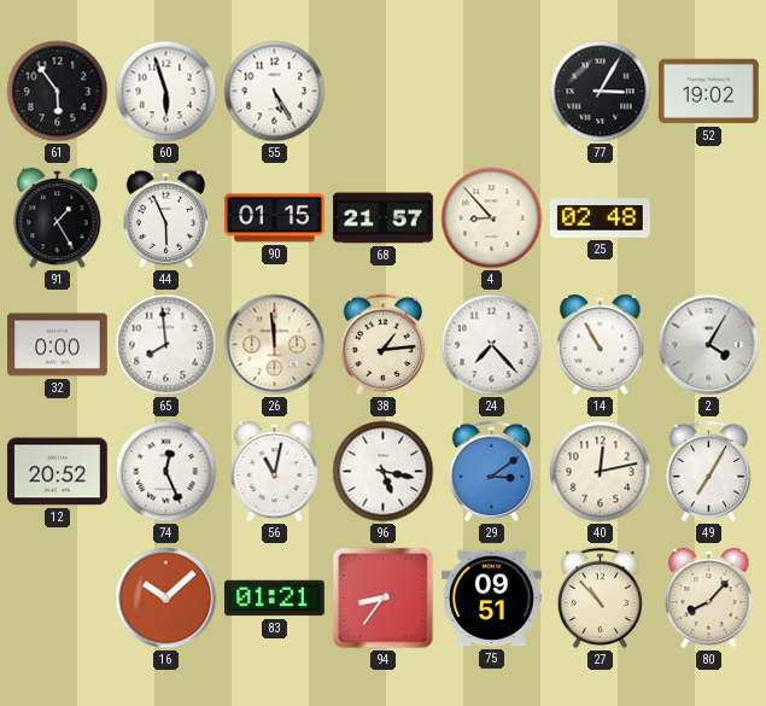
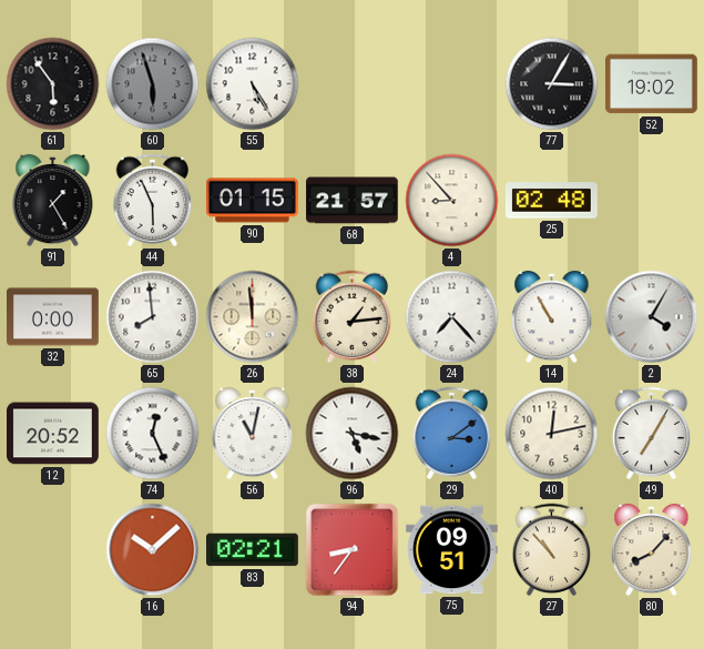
60 dial: white -> grey
83: 01:21 -> 02:21
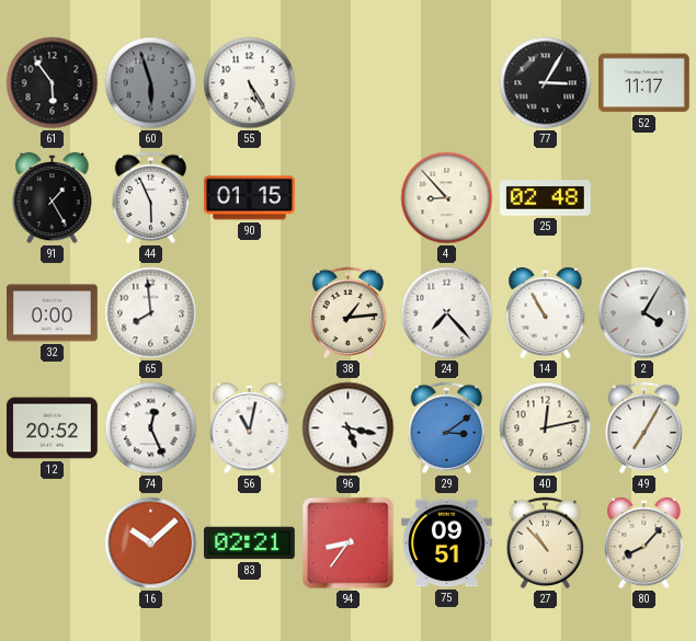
52: 19:02 -> 11:17
68: 21:57 -> none
26: 11:59 -> none
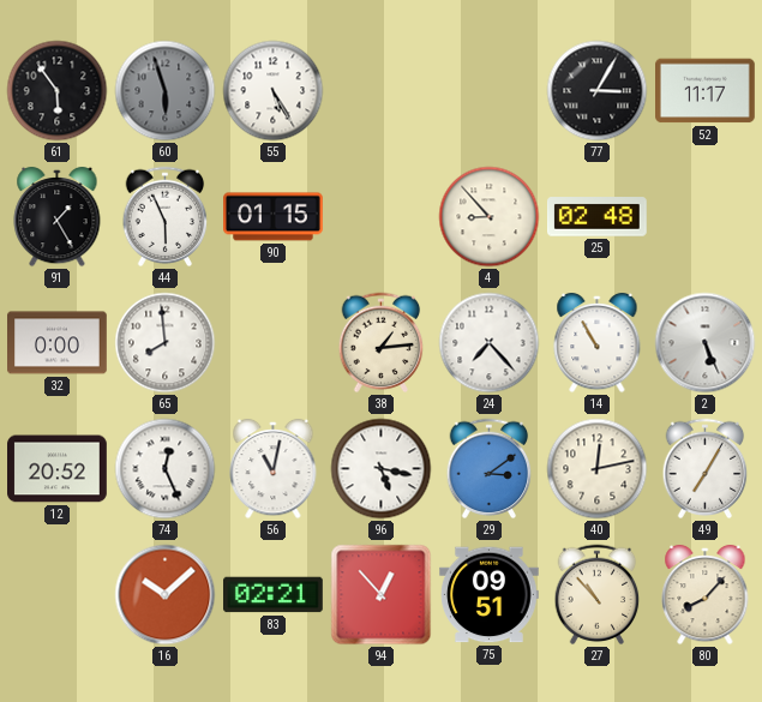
2: 4:05 -> 5:26
94: 8:36 -> 12:53
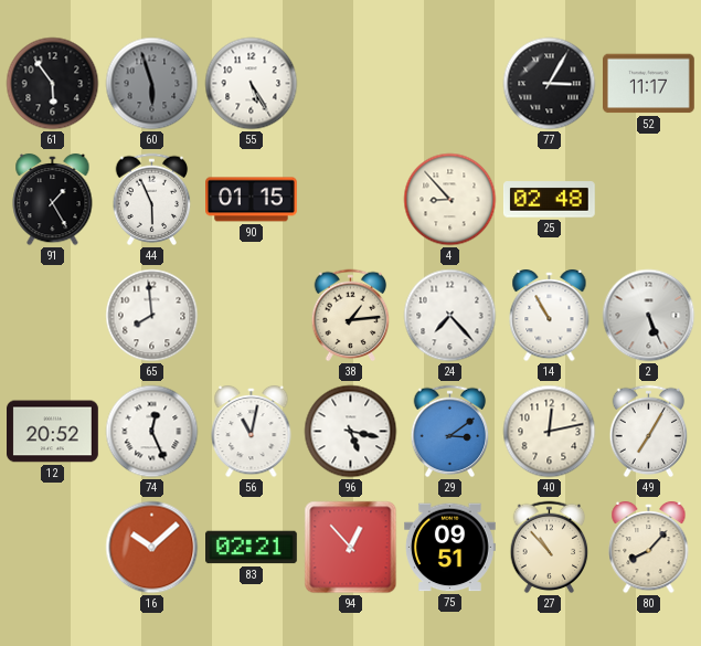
32: 0:00 -> none
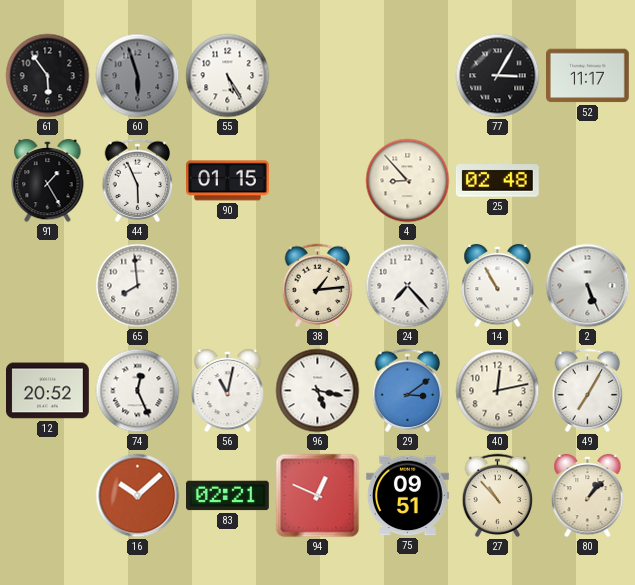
94: 12:53 -> 12:49
80: 8:07 -> 1:07
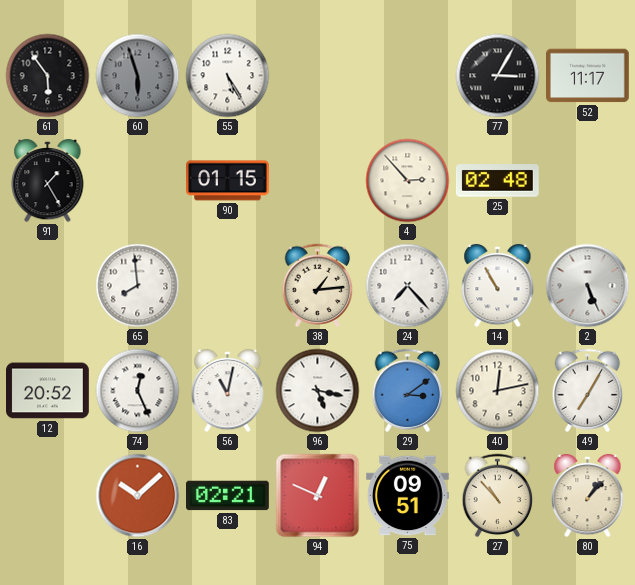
44: 5:56 -> none
4: 8:53 -> 2:53
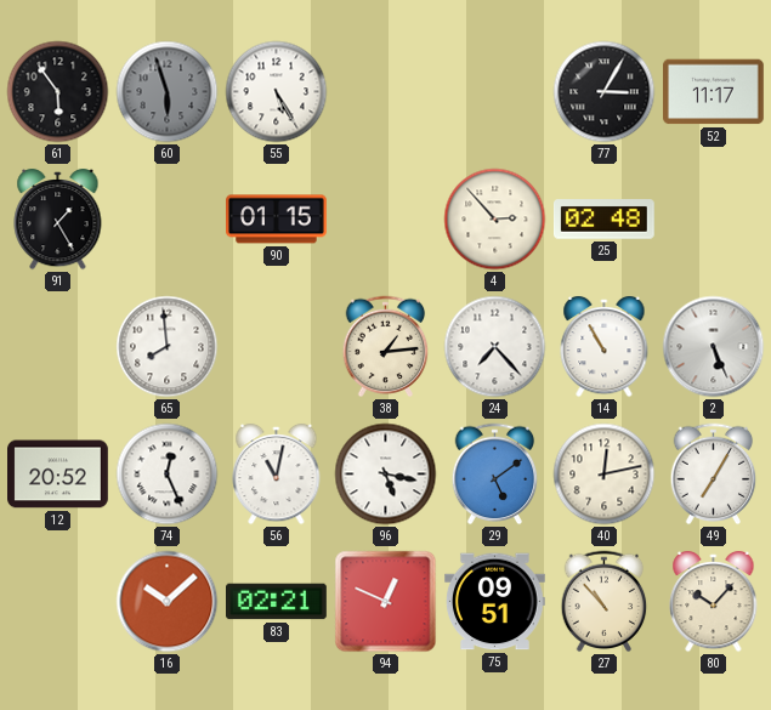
29: 3:09 -> 5:09
80: 1:07 -> 10:07
